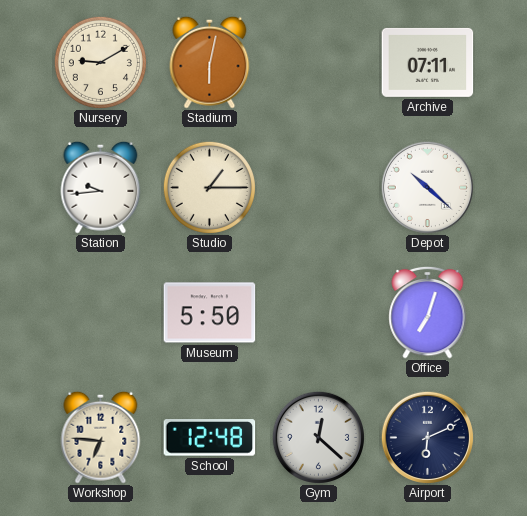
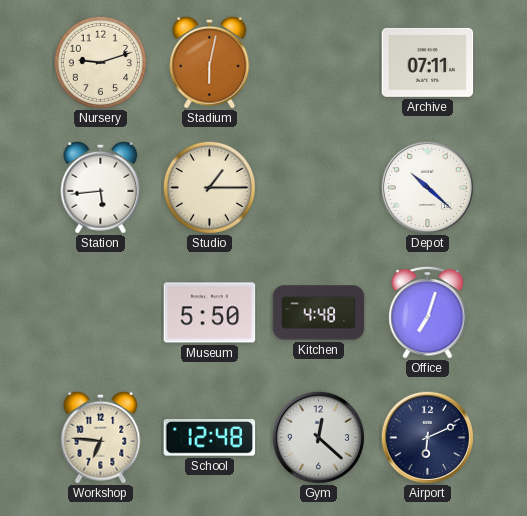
Nursery: 9:10 -> 9:12
Station: 9:44 -> 5:44
Kitchen: none -> 4:48
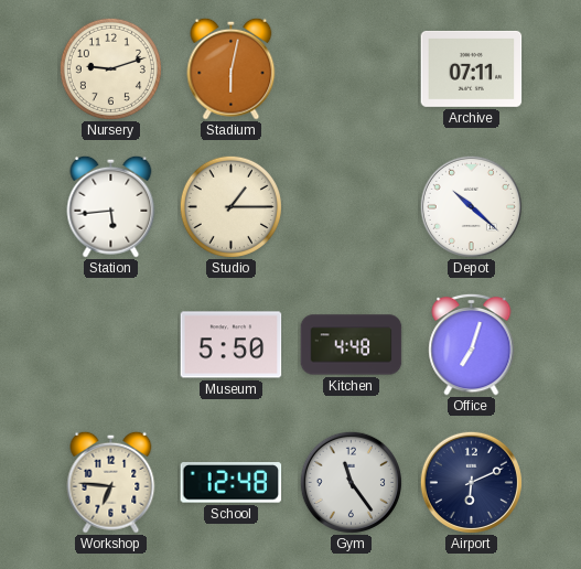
Gym: 12:22 -> 11:24
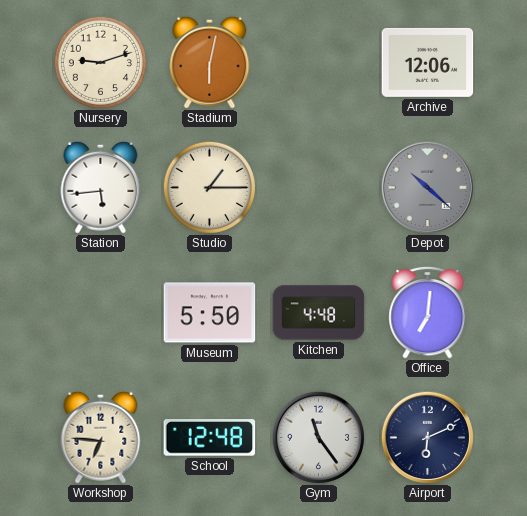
Archive: 07:11 -> 12:06
Depot dial: white -> grey
Office: 7:03 -> 7:01
